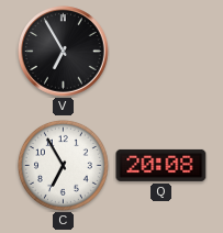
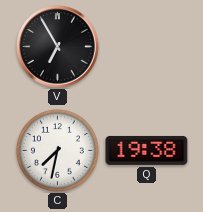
C: 6:55 -> 7:32
Q: 20:08 -> 19:38
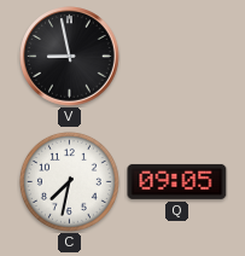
V: 6:55 -> 8:58
Q: 19:38 -> 09:05
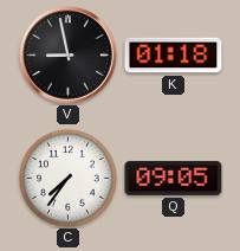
K: none -> 01:18
C: 7:32 -> 7:36
